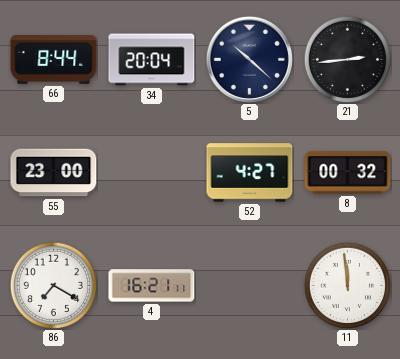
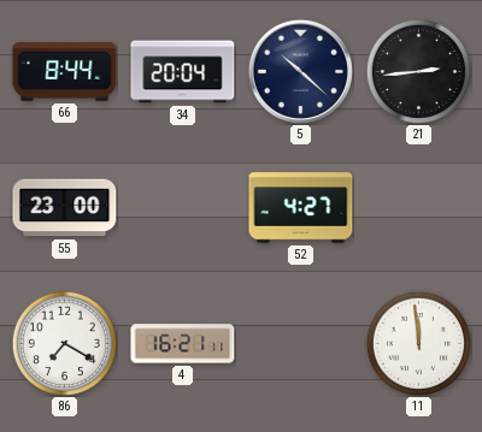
8: 00:32 -> none
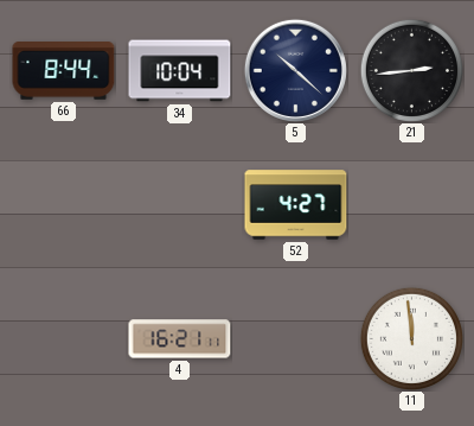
34: 20:04 -> 10:04
55: 23:00 -> none
86: 7:20 -> none
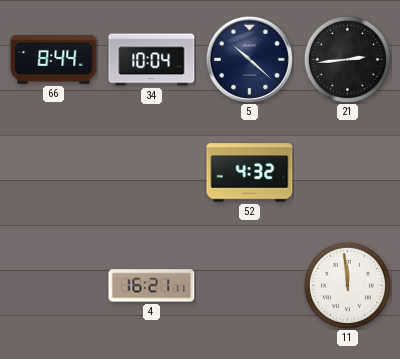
52: 4:27 -> 4:32
